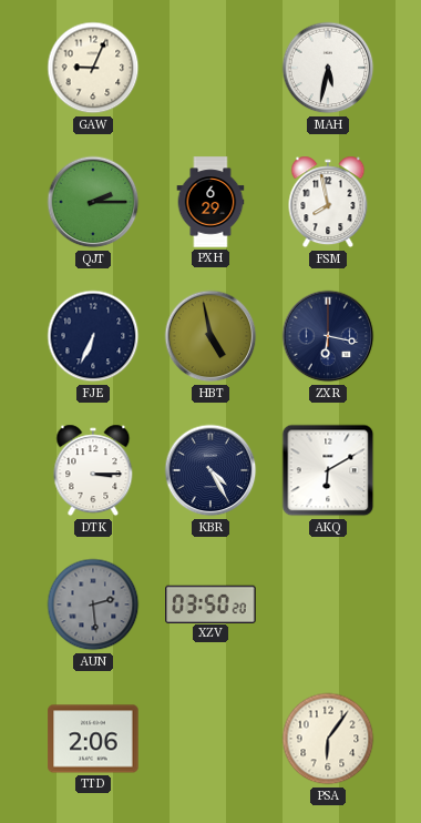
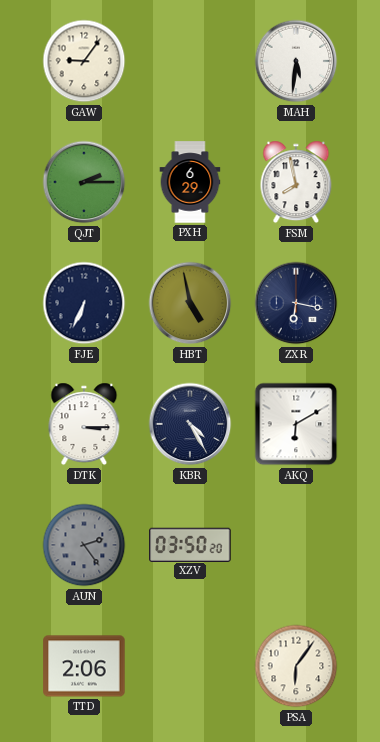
GAW: 9:04 -> 9:06
MAH: 5:32 -> 5:31
AUN: 2:29 -> 2:24
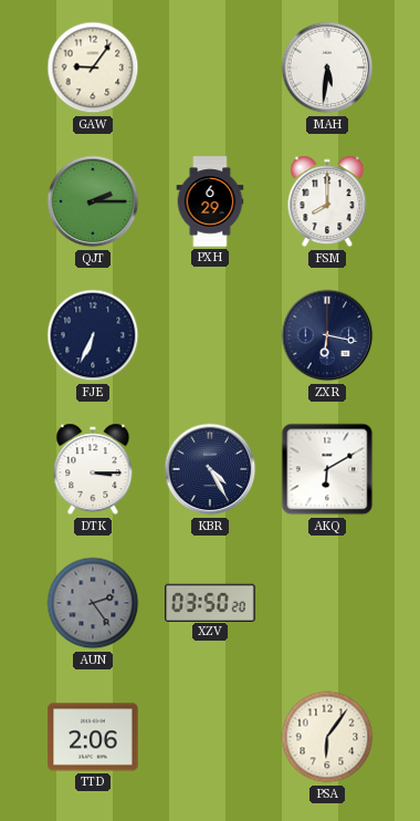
FSM: 7:58 -> 8:00
HBT: 4:58 -> none
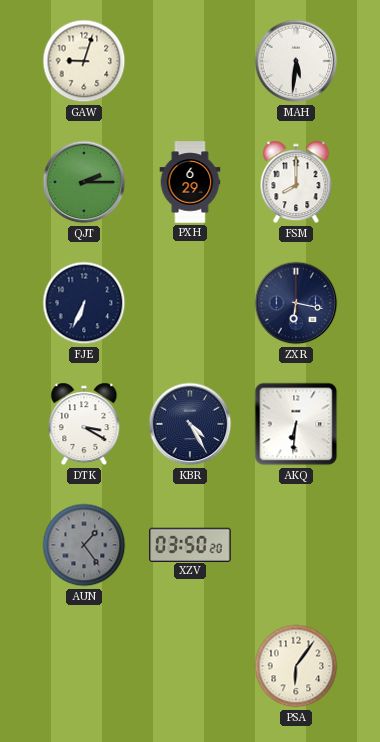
GAW: 9:06 -> 9:03
DTK: 3:15 -> 3:20
AKQ: 6:10 -> 6:31
AUN: 2:24 -> 1:24
TTD: 2:06 -> none
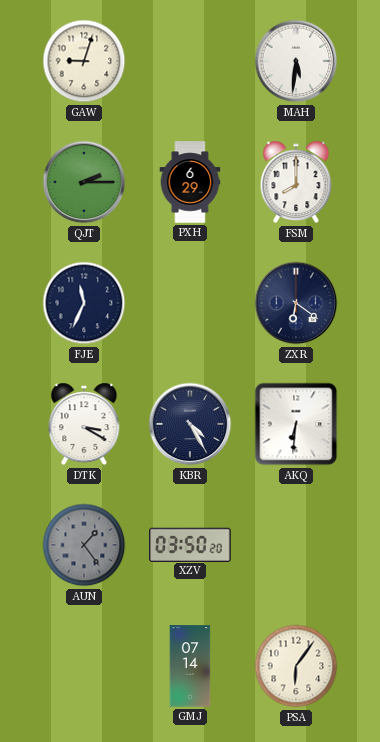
FJE: 6:34 -> 11:34
ZXR: 6:17 -> 6:21
GMJ: none -> 07:14
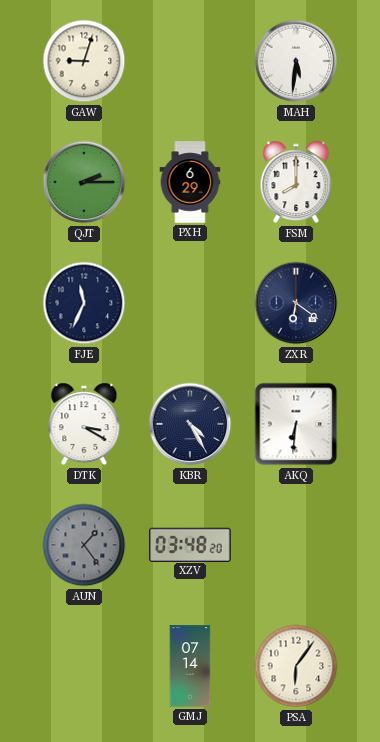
XZV: 03:50 -> 03:48
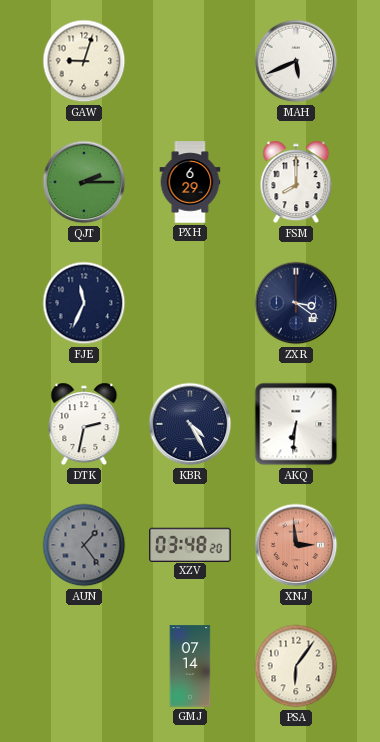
MAH: 5:31 -> 5:41
ZXR: 6:21 -> 3:21
DTK: 3:20 -> 2:32
XNJ: none -> 2:59
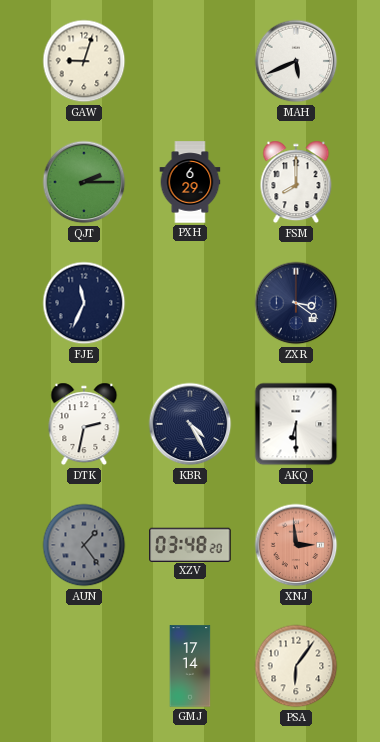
AKQ: 6:31 -> 6:30
GMJ: 07:14 -> 17:14
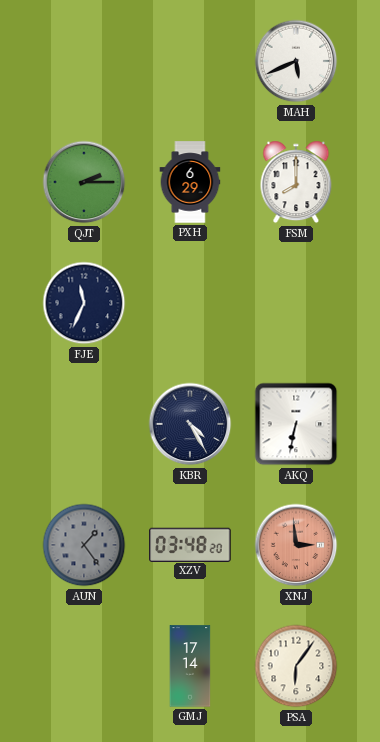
GAW: 9:03 -> none
ZXR: 3:21 -> none
DTK: 2:32 -> none
AKQ: 6:30 -> 6:32
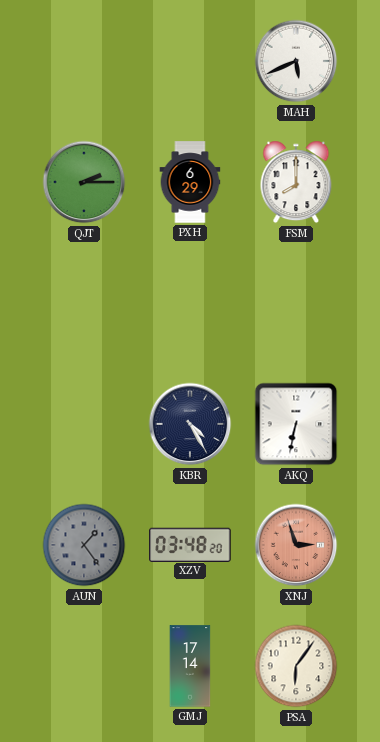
FJE: 11:34 -> none
XNJ: 2:59 -> 2:57
